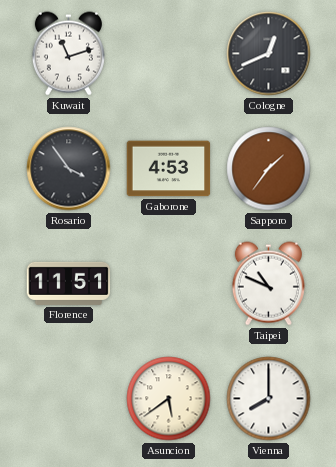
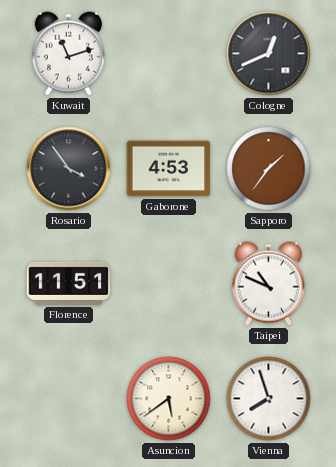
Vienna: 8:00 -> 7:57
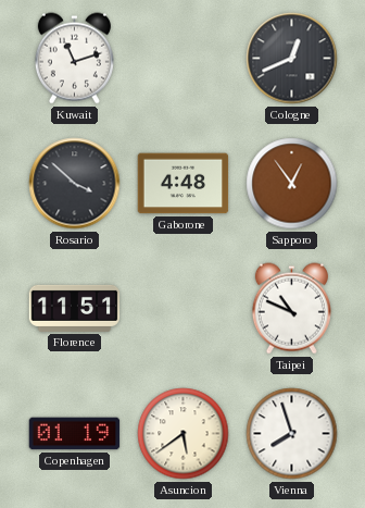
Rosario: 3:54 -> 3:52
Gaborone: 4:53 -> 4:48
Sapporo: 1:36 -> 12:54
Copenhagen: none -> 01:19
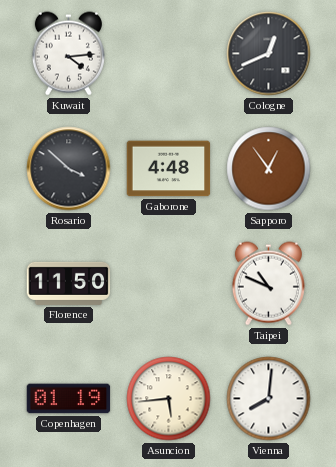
Kuwait: 11:12 -> 4:14
Florence: 11:51 -> 11:50
Asuncion: 5:39 -> 5:44
Vienna: 7:57 -> 8:01
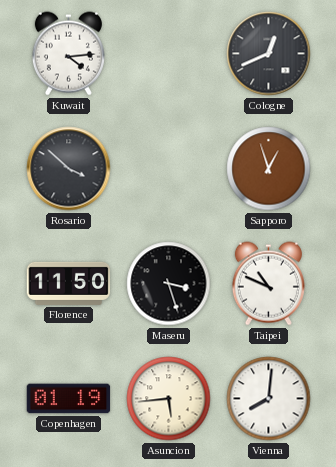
Gaborone: 4:48 -> none
Sapporo: 12:54 -> 12:57
Maseru: none -> 3:27
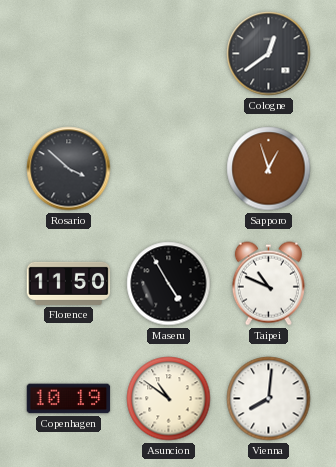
Kuwait: 4:14 -> none
Cologne: 12:41 -> 12:39
Maseru: 3:27 -> 4:55
Copenhagen: 01:19 -> 10:19
Asuncion: 5:44 -> 10:51
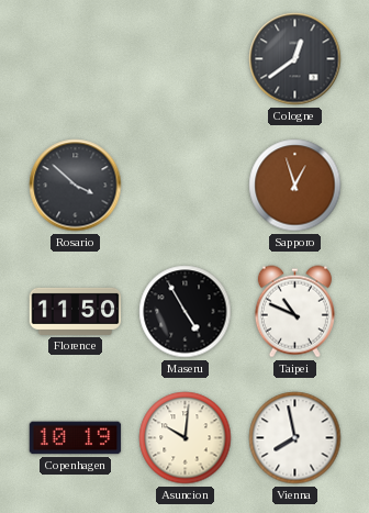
Asuncion: 10:51 -> 10:01
Vienna: 8:01 -> 7:58
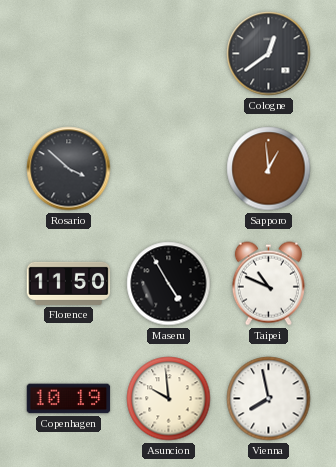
Sapporo: 12:57 -> 12:59
Asuncion: 10:01 -> 9:59
